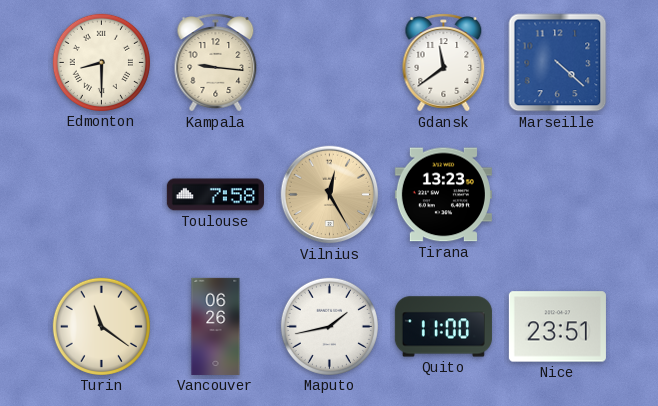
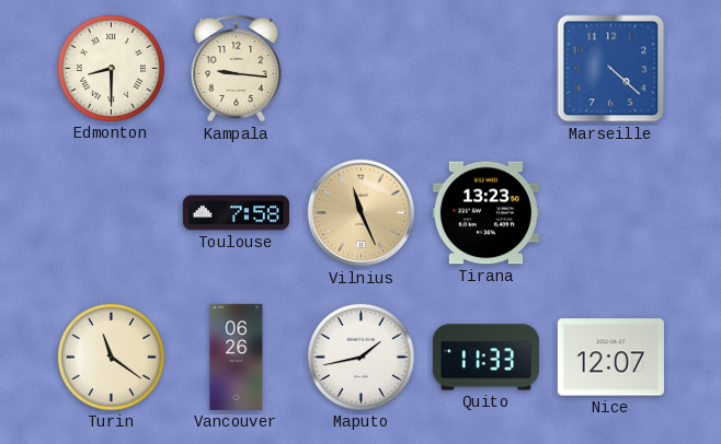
Gdansk: 11:39 -> none
Vilnius: 12:25 -> 11:26
Quito: 11:00 -> 11:33
Nice: 23:51 -> 12:07
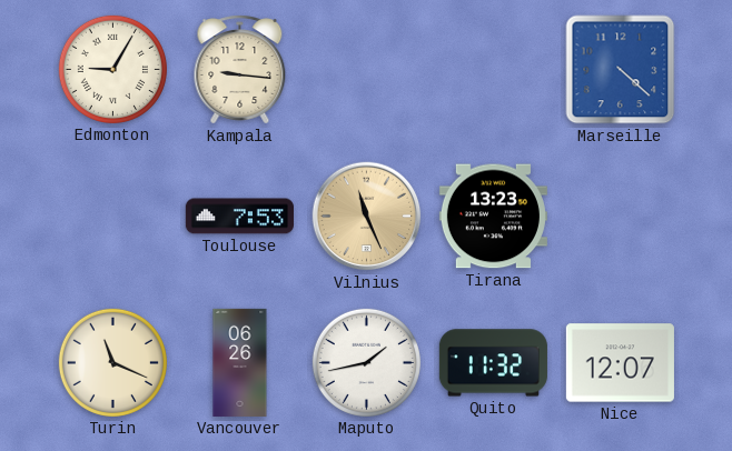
Edmonton: 8:30 -> 9:05
Toulouse: 7:58 -> 7:53
Turin: 11:21 -> 11:19
Quito: 11:33 -> 11:32
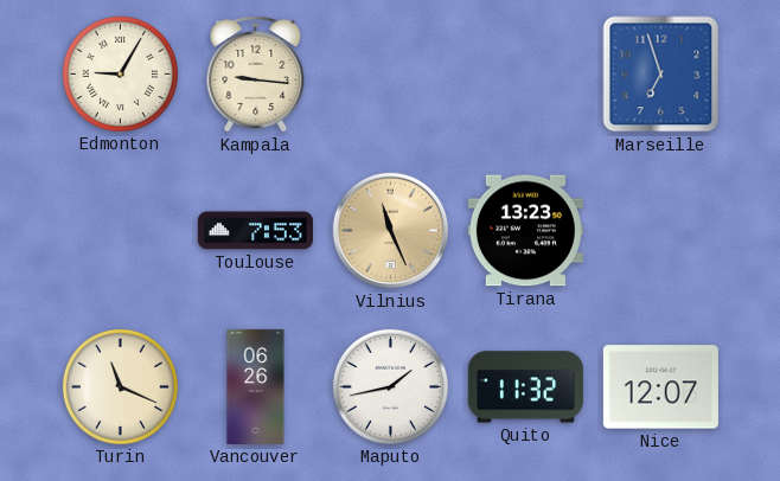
Marseille: 4:22 -> 6:57
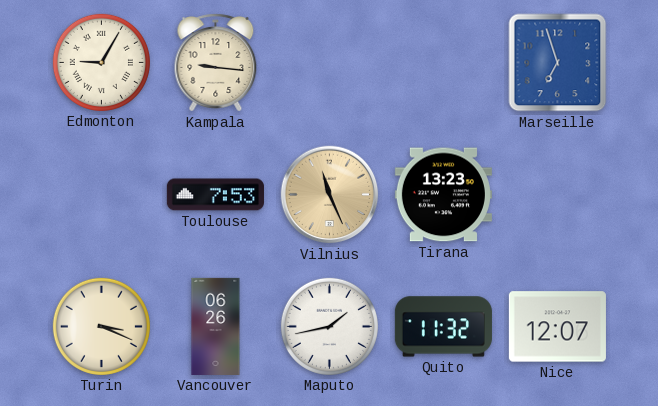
Turin: 11:19 -> 3:19
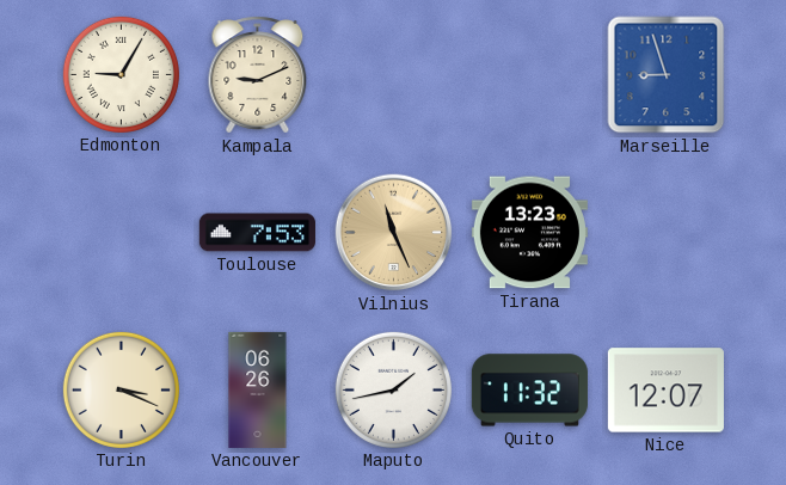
Kampala: 9:16 -> 9:11
Marseille: 6:57 -> 8:57
